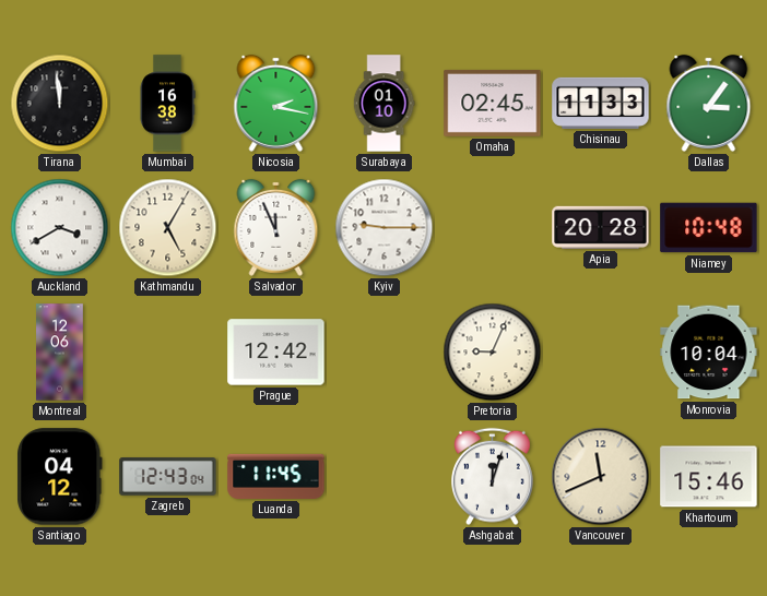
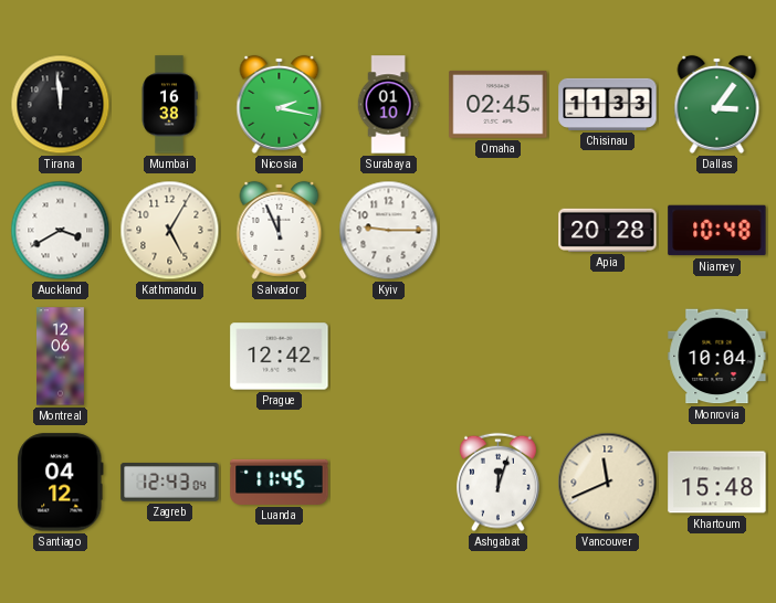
Pretoria: 9:04 -> none
Khartoum: 15:46 -> 15:48
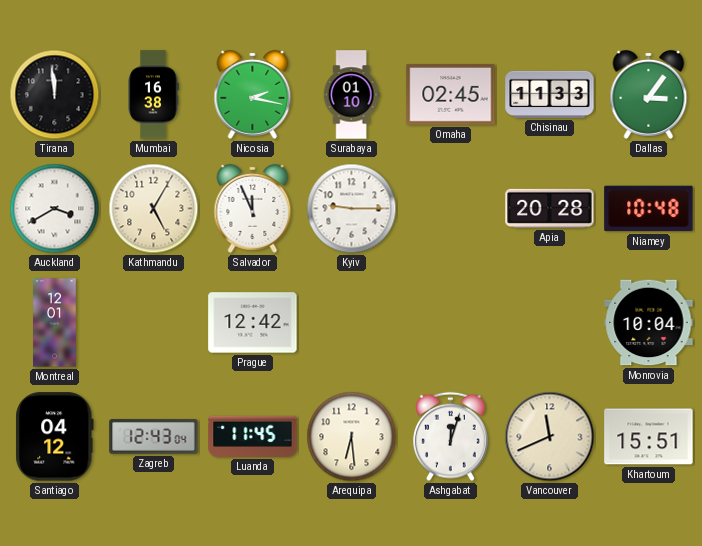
Montreal: 12:06 -> 12:01
Arequipa: none -> 6:29
Khartoum: 15:48 -> 15:51
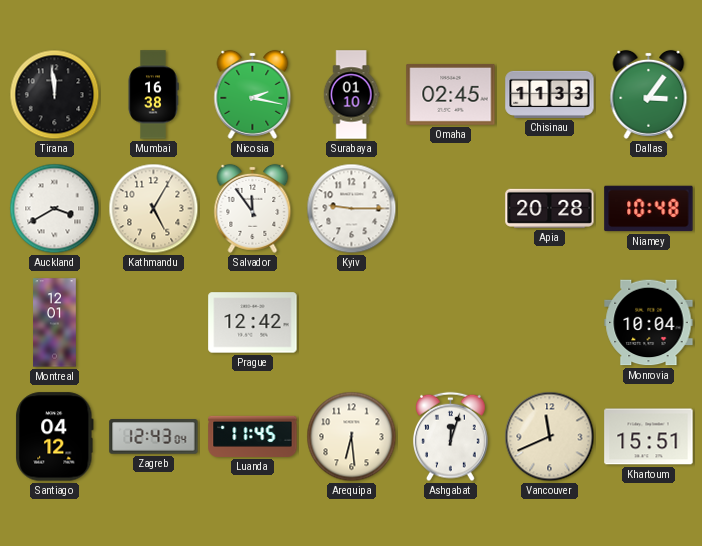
Salvador: 11:56 -> 11:54
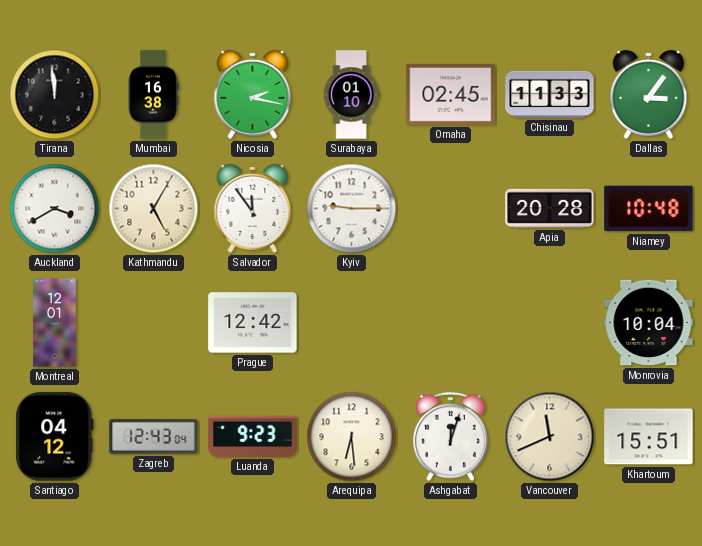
Luanda: 11:45 -> 9:23
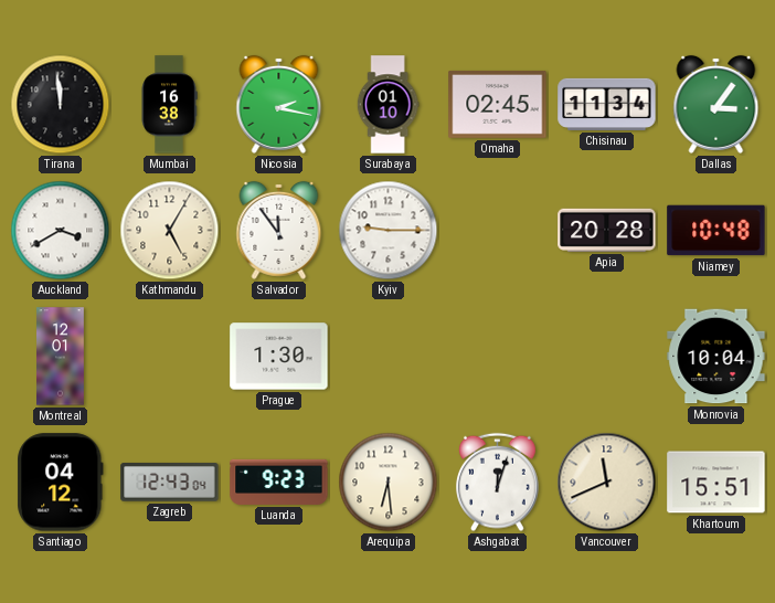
Chisinau: 11:33 -> 11:34
Prague: 12:42 -> 1:30
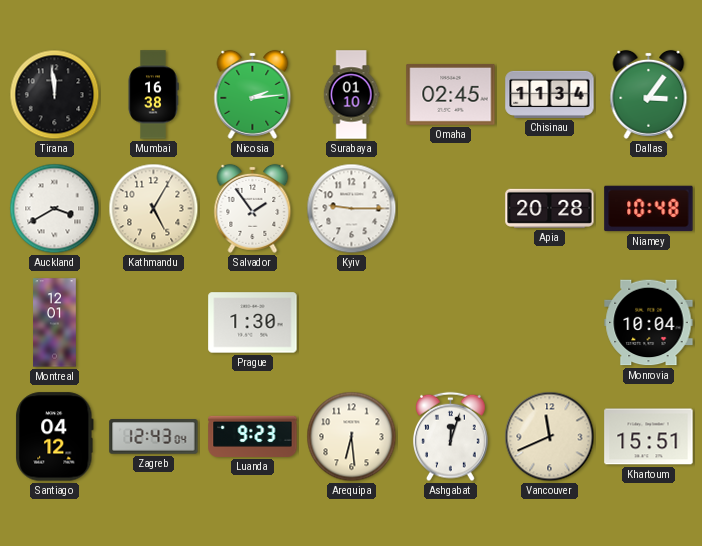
Nicosia: 2:17 -> 2:14
Salvador: 11:54 -> 1:54
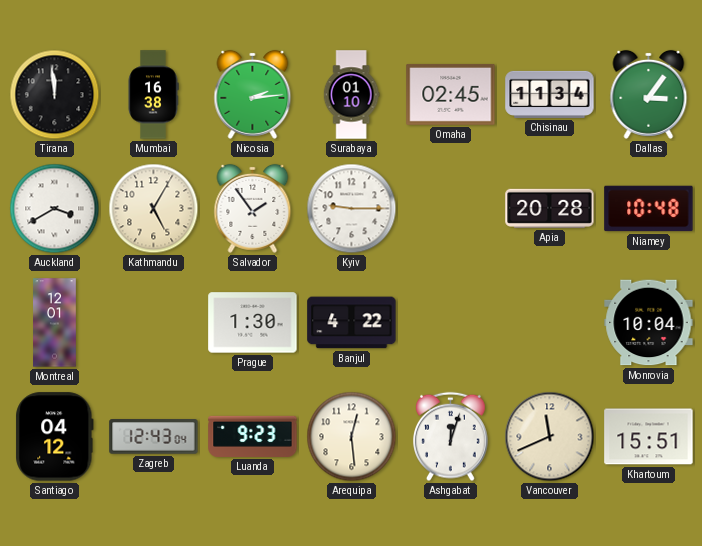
Banjul: none -> 4:22
Arequipa: 6:29 -> 12:29
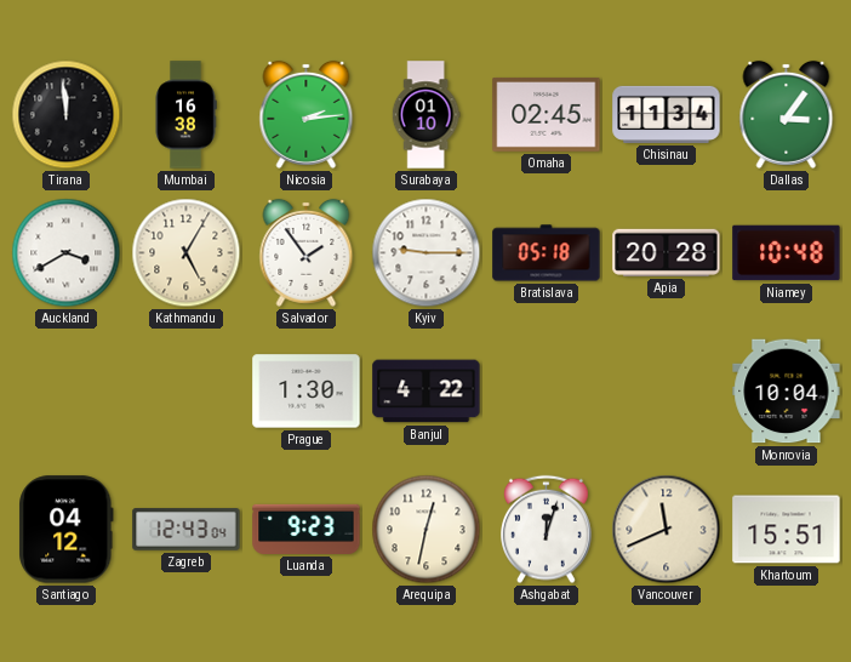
Bratislava: none -> 05:18
Montreal: 12:01 -> none
Arequipa: 12:29 -> 12:32
